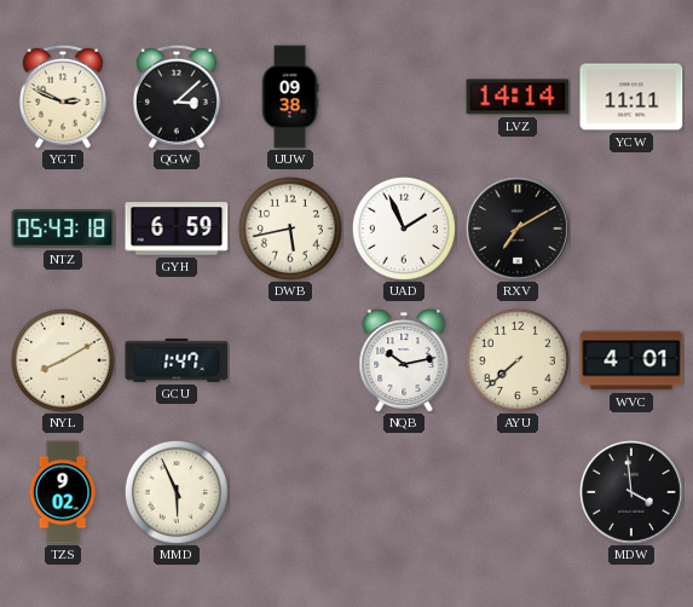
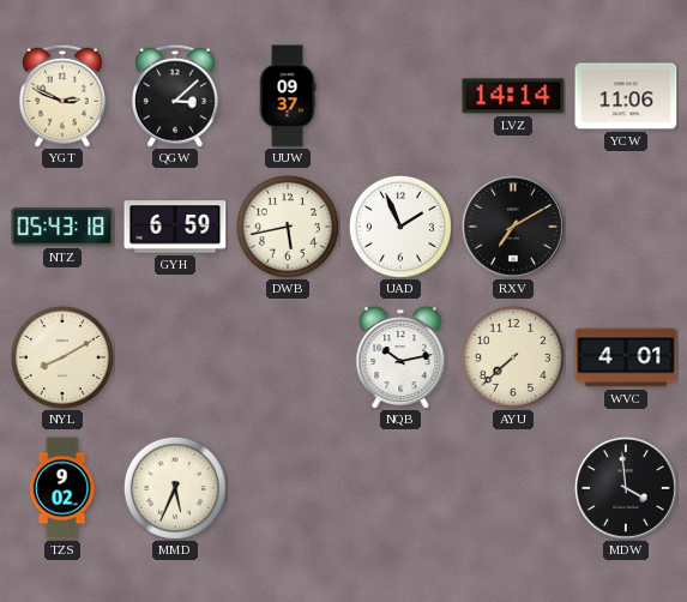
UUW: 09:38 -> 09:37
YCW: 11:11 -> 11:06
GCU: 1:47 -> none
MMD: 5:56 -> 5:34
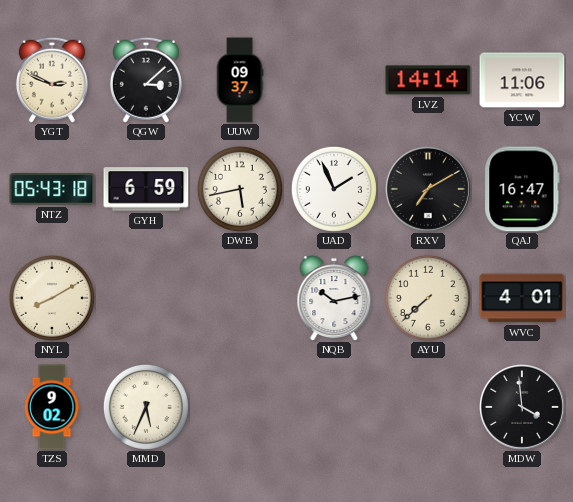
QAJ: none -> 16:47
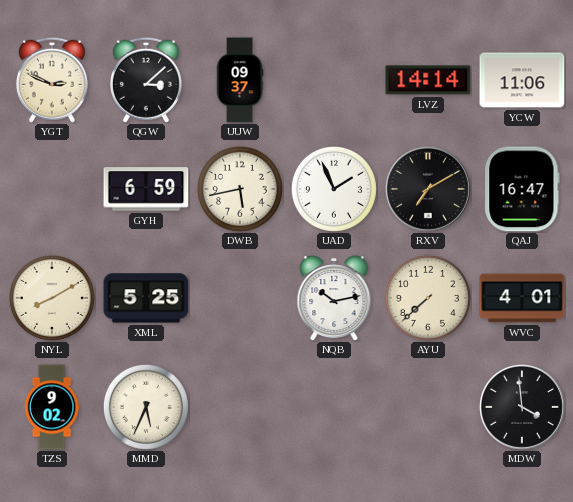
NTZ: 05:43 -> none
XML: none -> 5:25
